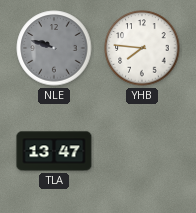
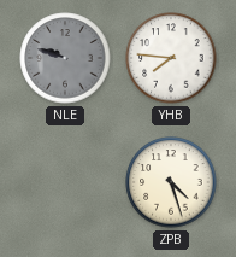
TLA: 13:47 -> none
ZPB: none -> 4:27
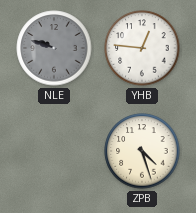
YHB: 7:46 -> 12:46
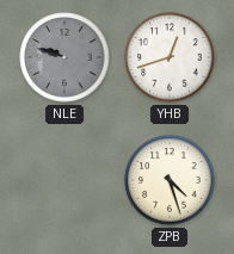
YHB: 12:46 -> 12:42
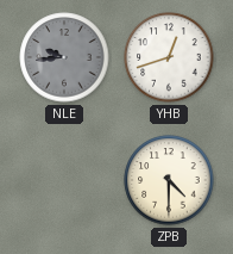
NLE: 9:48 -> 9:44
ZPB: 4:27 -> 4:30
